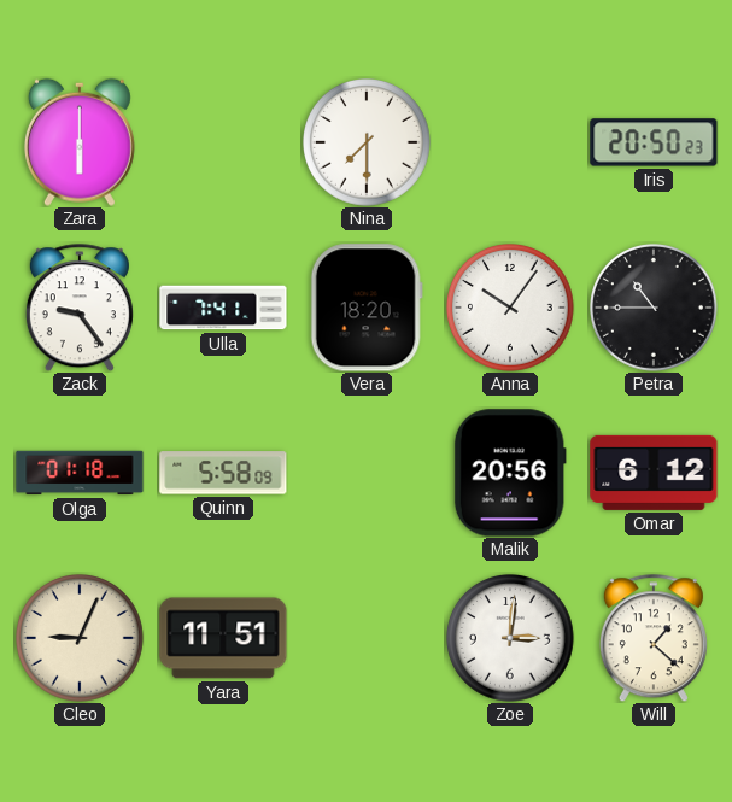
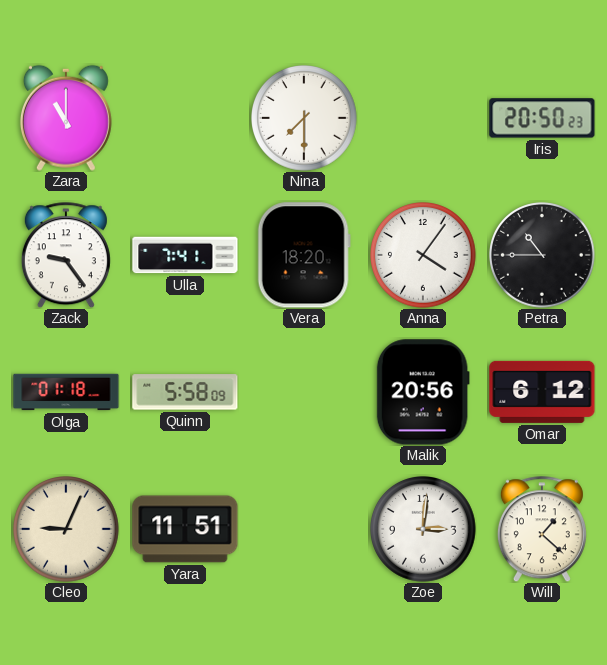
Zara: 6:00 -> 11:00
Anna: 10:06 -> 4:06
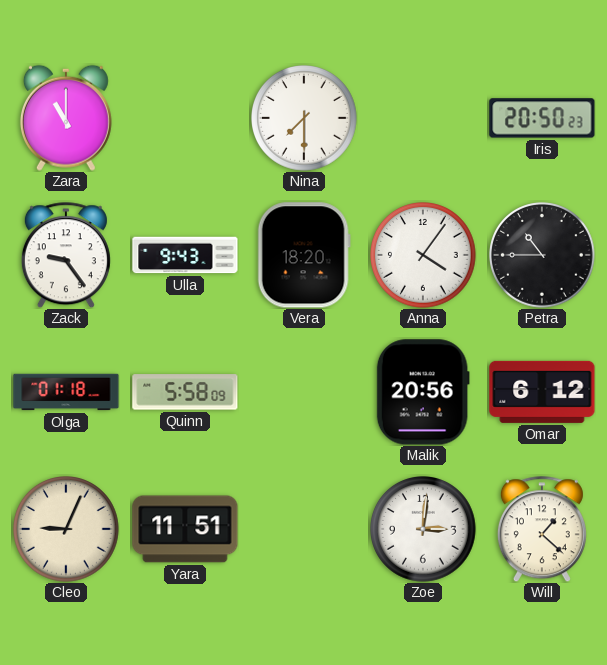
Ulla: 7:41 -> 9:43
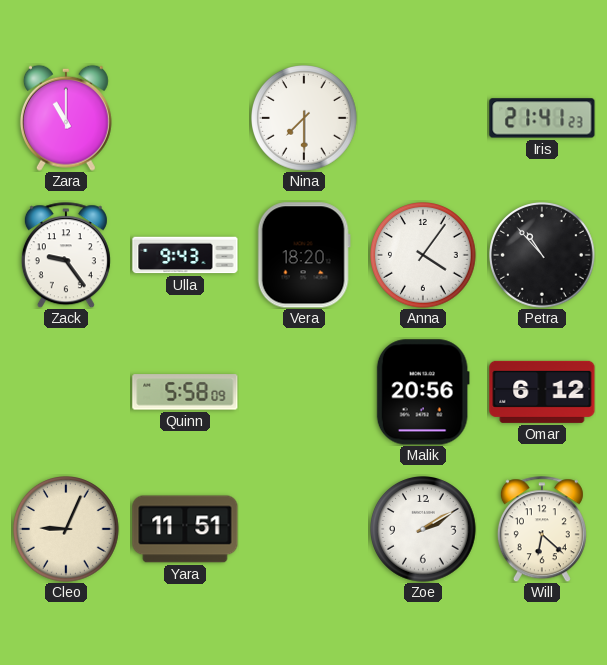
Iris: 20:50 -> 21:41
Petra: 10:45 -> 10:53
Olga: 01:18 -> none
Zoe: 3:01 -> 2:10
Will: 1:22 -> 6:22
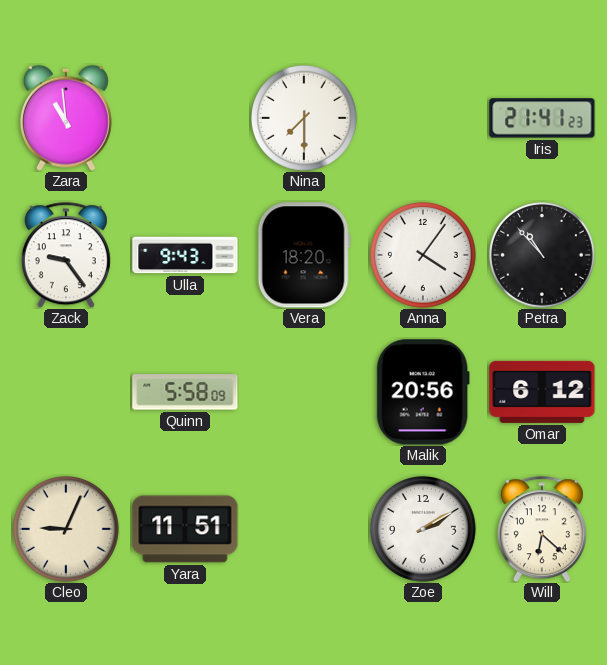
Zara: 11:00 -> 10:59
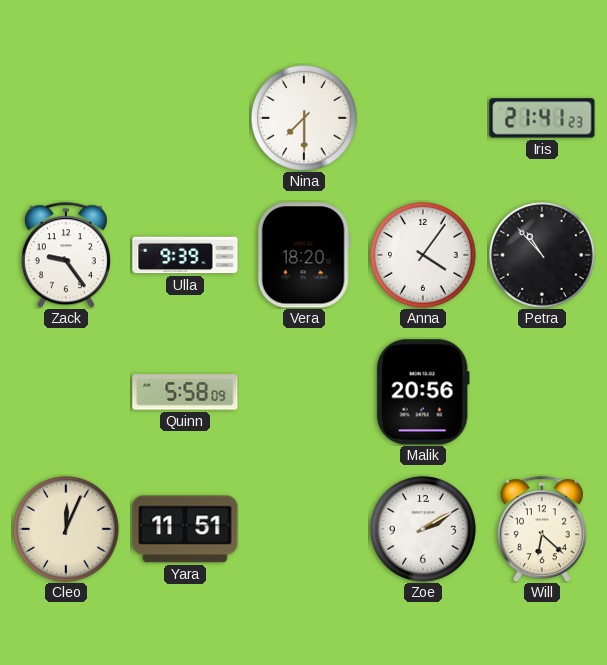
Zara: 10:59 -> none
Ulla: 9:43 -> 9:39
Omar: 6:12 -> none
Cleo: 9:04 -> 12:04
